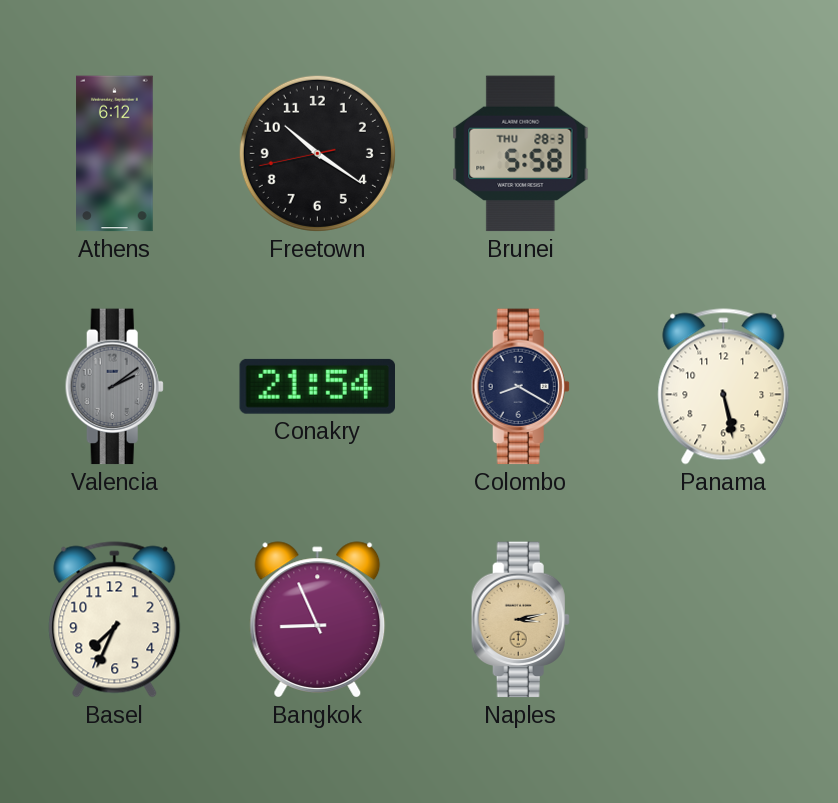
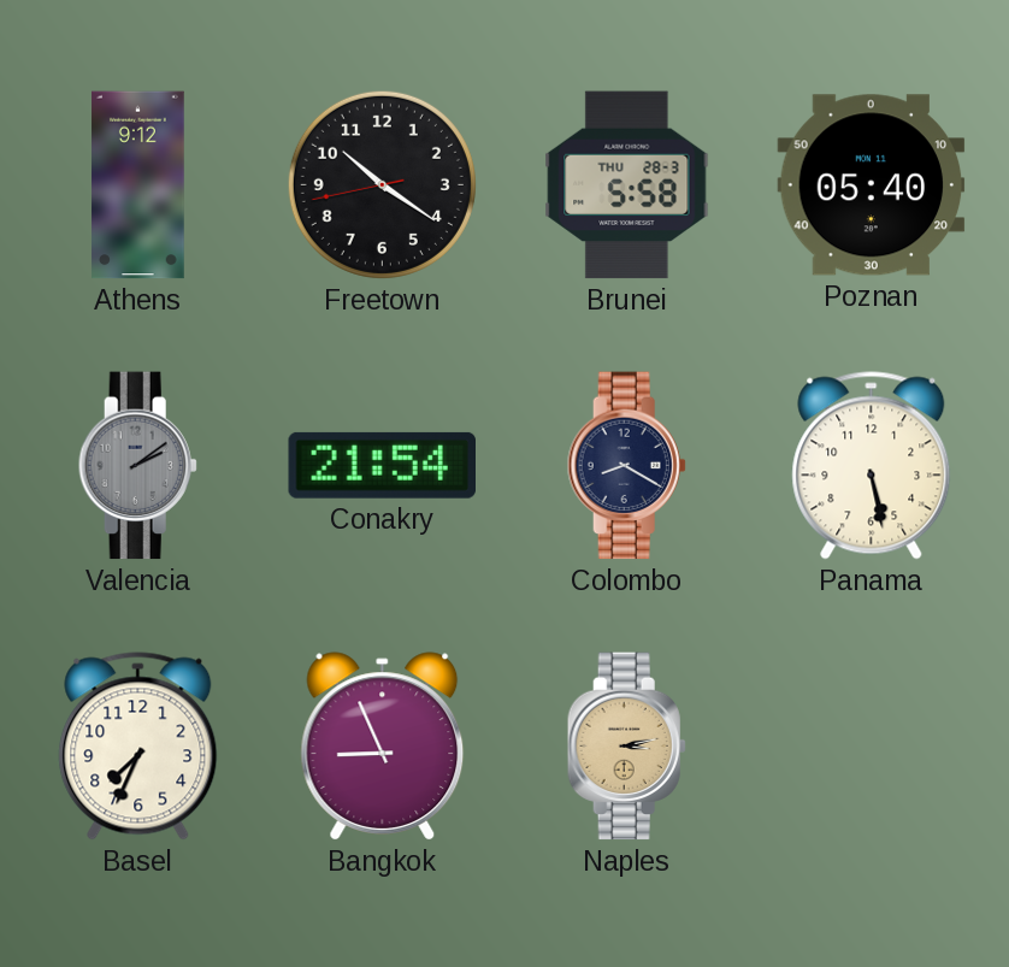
Athens: 6:12 -> 9:12
Poznan: none -> 05:40
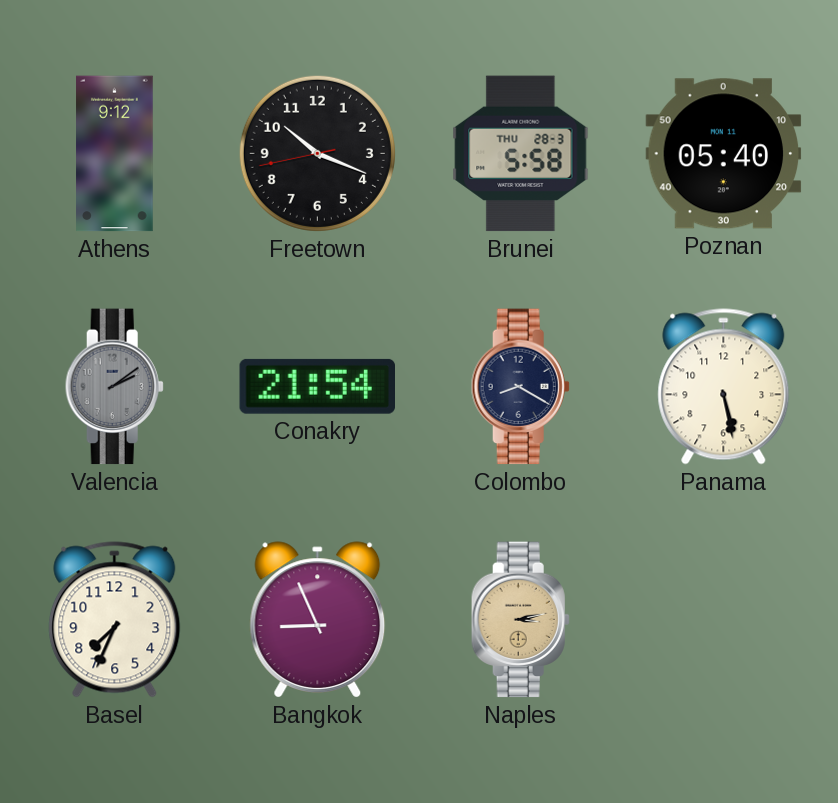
Freetown: 10:20 -> 10:18
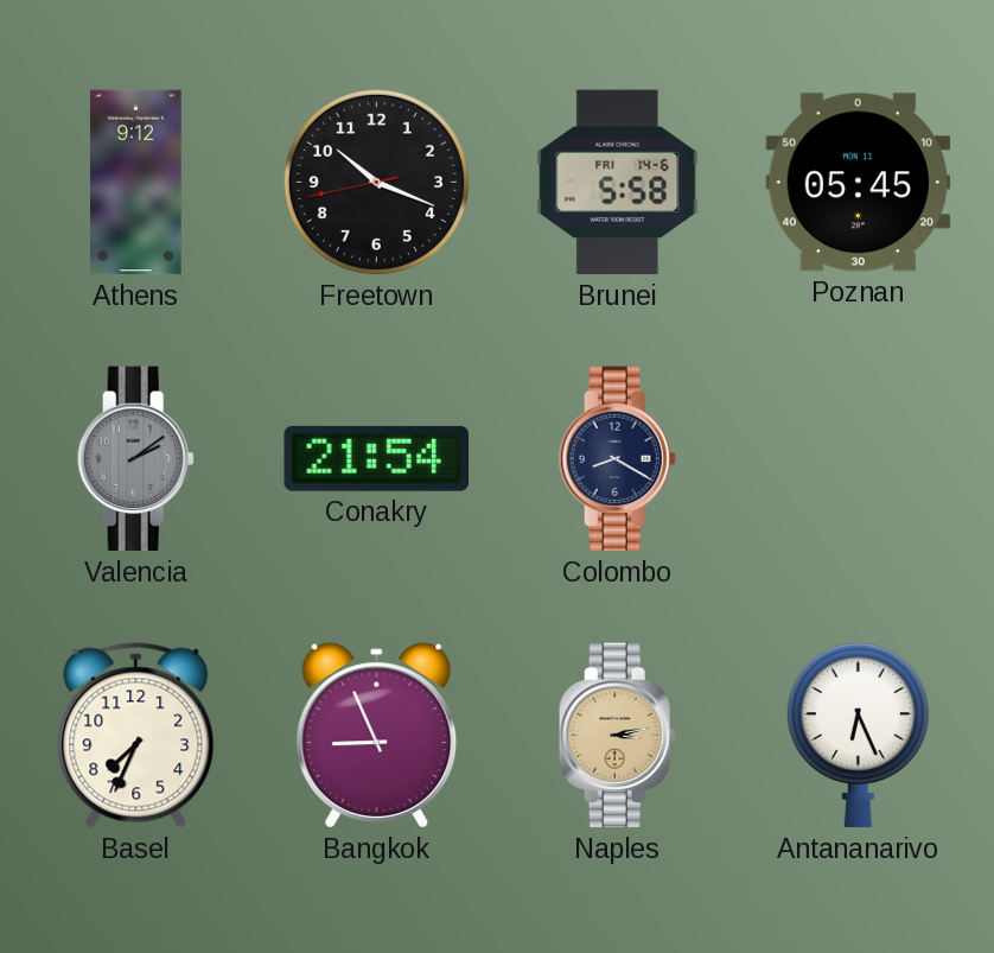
Brunei date: THU 28-3 -> FRI 14-6
Poznan: 05:40 -> 05:45
Panama: 5:28 -> none
Antananarivo: none -> 6:26
